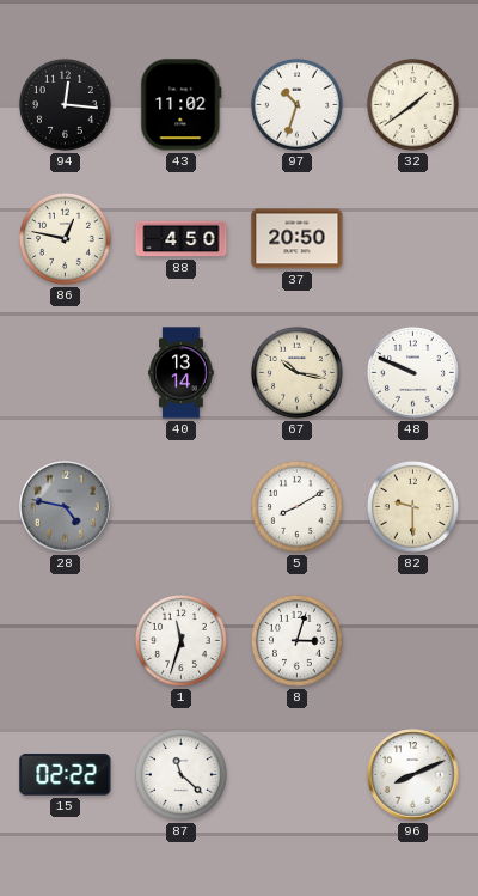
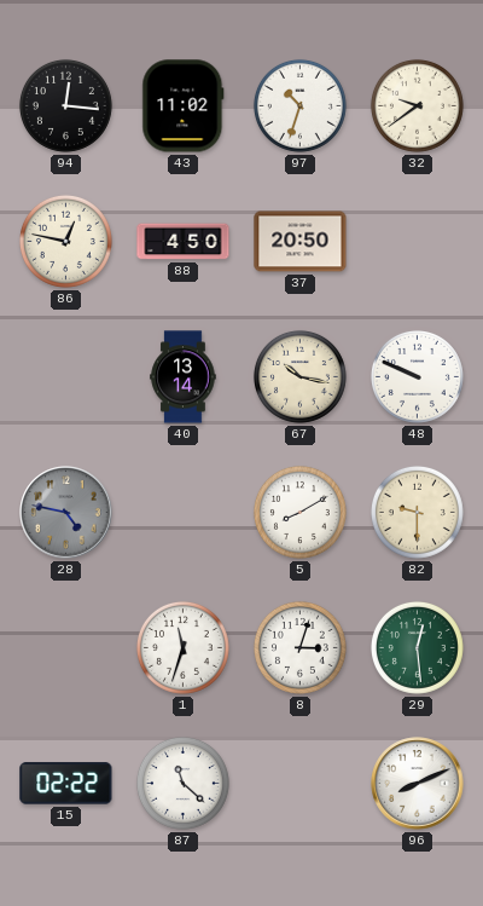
32: 1:39 -> 9:39
29: none -> 12:29
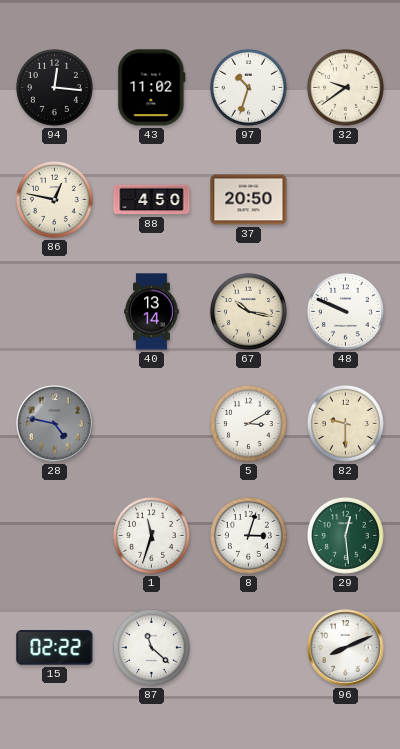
5: 8:10 -> 3:10
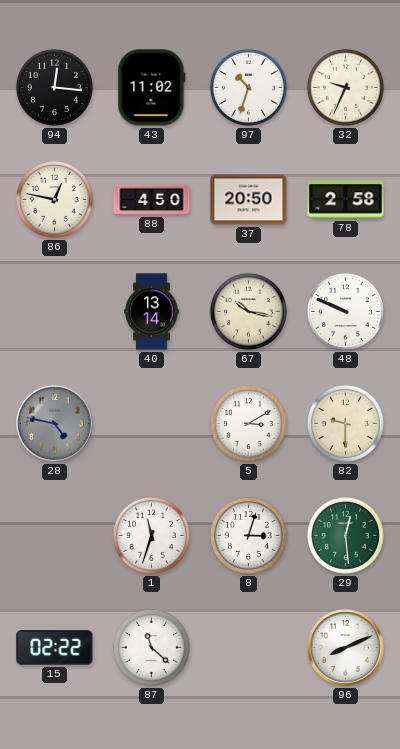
32: 9:39 -> 9:34
78: none -> 2:58
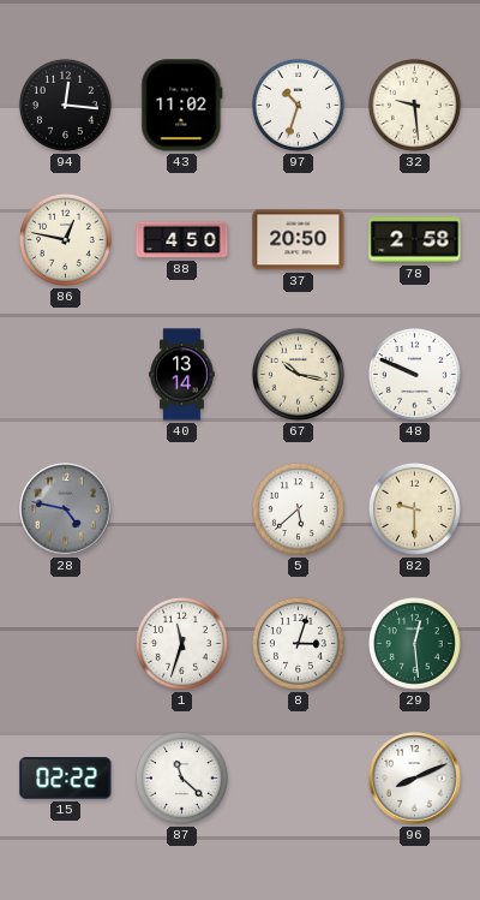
32: 9:34 -> 9:29
5: 3:10 -> 5:38
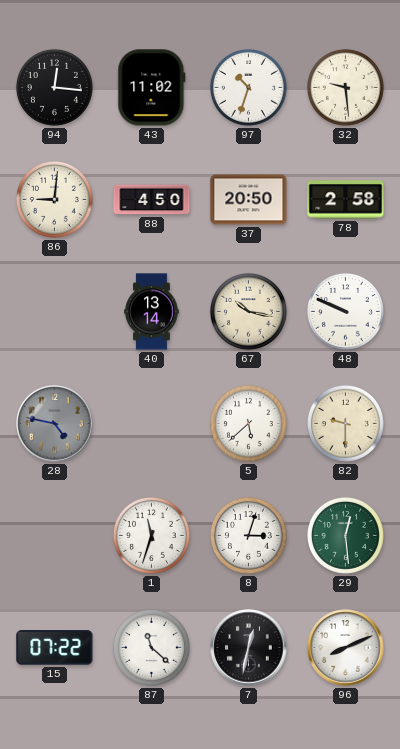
86: 12:47 -> 9:01
15: 02:22 -> 07:22
7: none -> 12:32
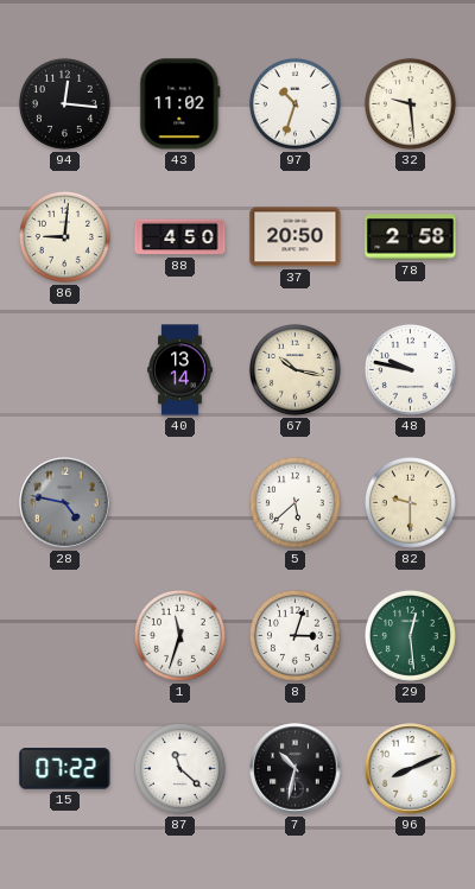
48: 9:49 -> 9:47
7: 12:32 -> 10:32
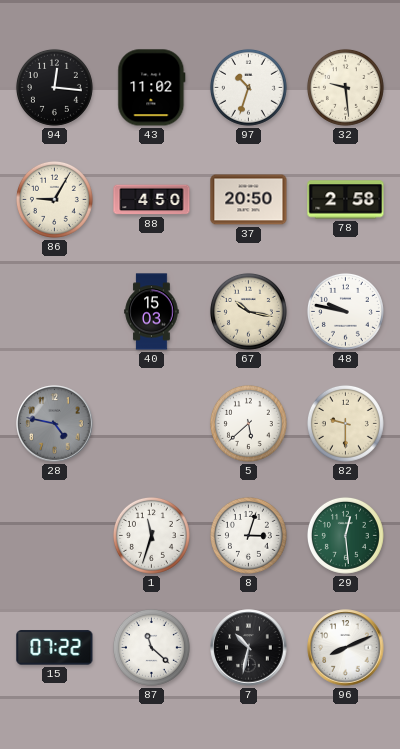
86: 9:01 -> 9:05
40: 13:14 -> 15:03
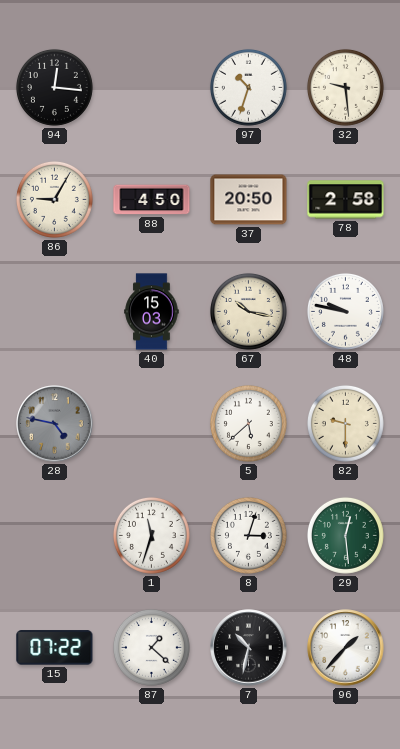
43: 11:02 -> none
87: 11:22 -> 1:22
96: 8:11 -> 1:37
